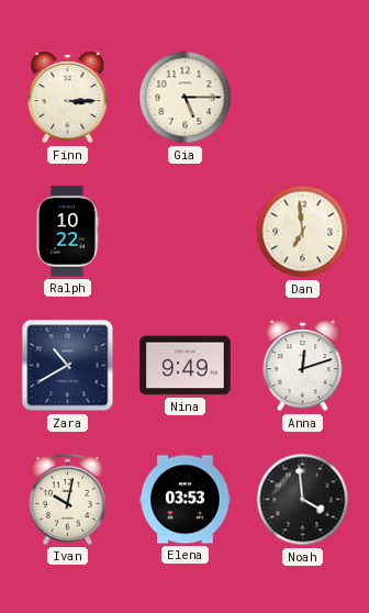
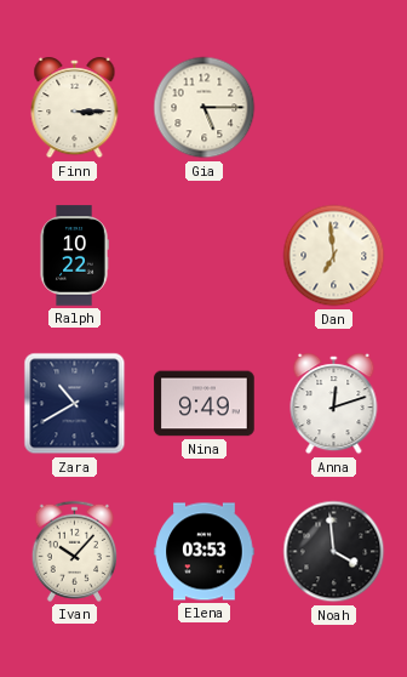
Ivan: 10:02 -> 10:07
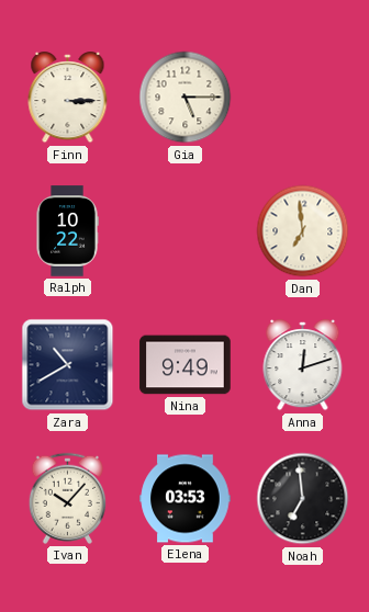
Noah: 3:59 -> 6:59
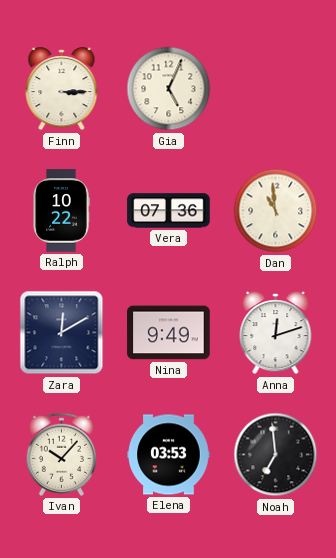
Gia: 5:15 -> 5:04
Vera: none -> 07:36
Dan: 6:59 -> 10:59
Zara: 10:40 -> 12:10
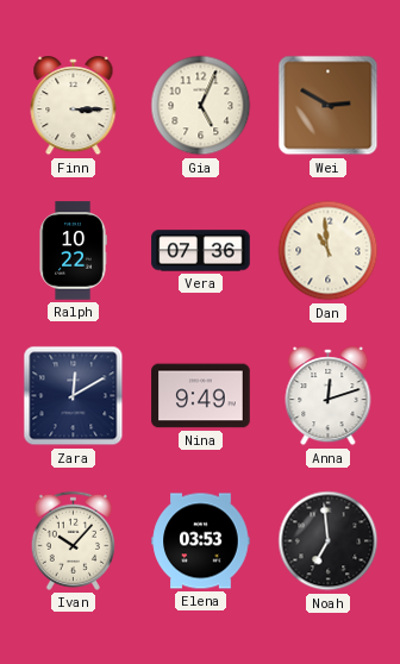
Wei: none -> 2:50
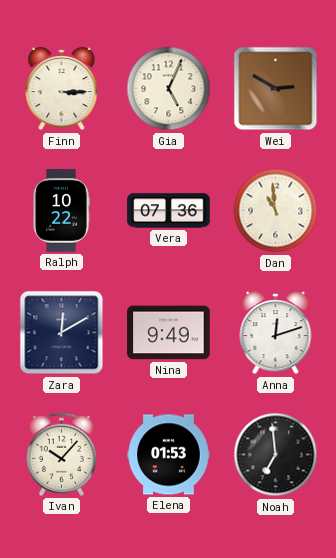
Elena: 03:53 -> 01:53
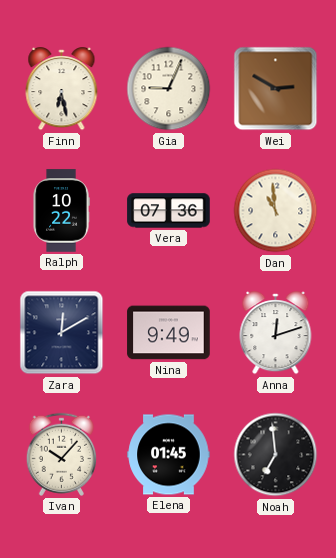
Finn: 3:15 -> 6:28
Gia: 5:04 -> 9:04
Elena: 01:53 -> 01:45
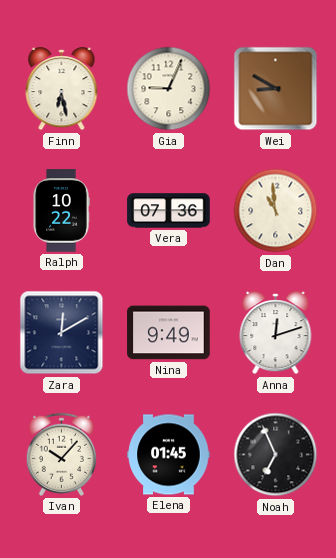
Wei: 2:50 -> 8:50
Noah: 6:59 -> 6:56
